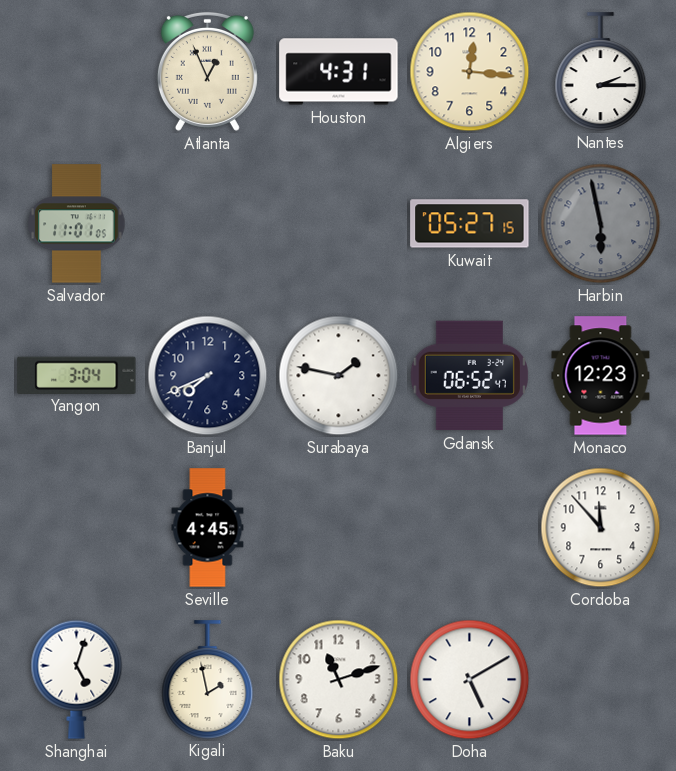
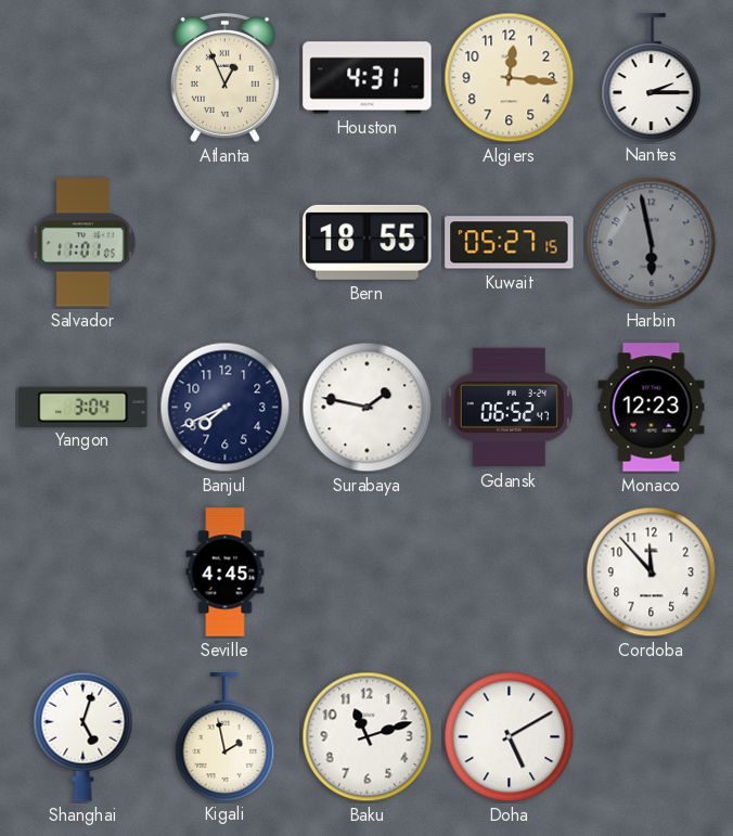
Bern: none -> 18:55
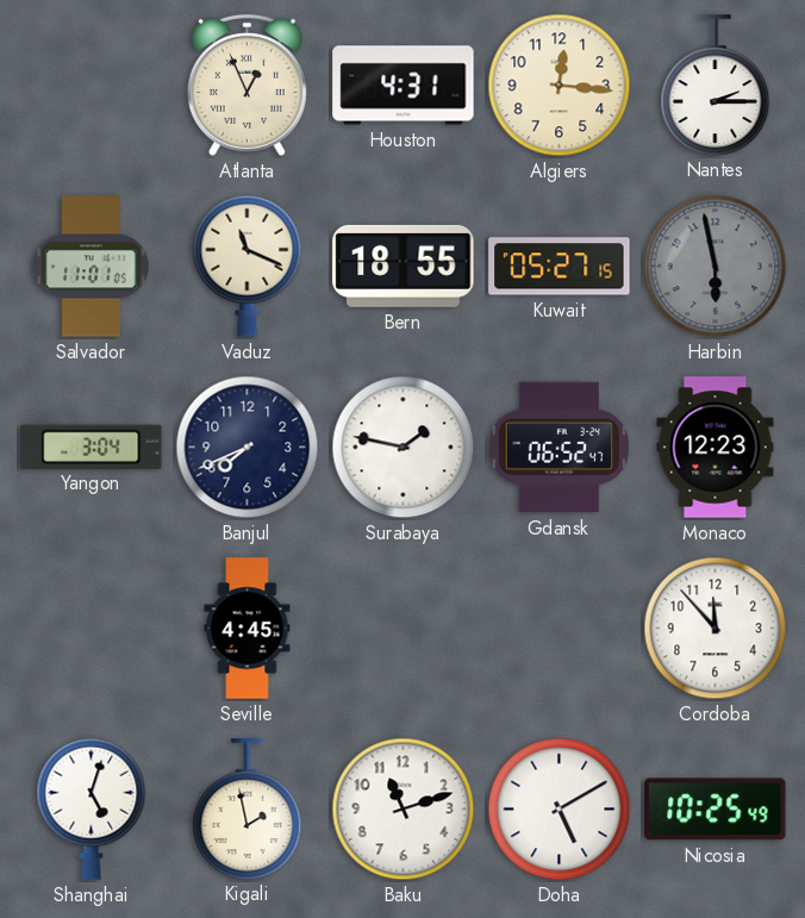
Vaduz: none -> 11:19
Nicosia: none -> 10:25
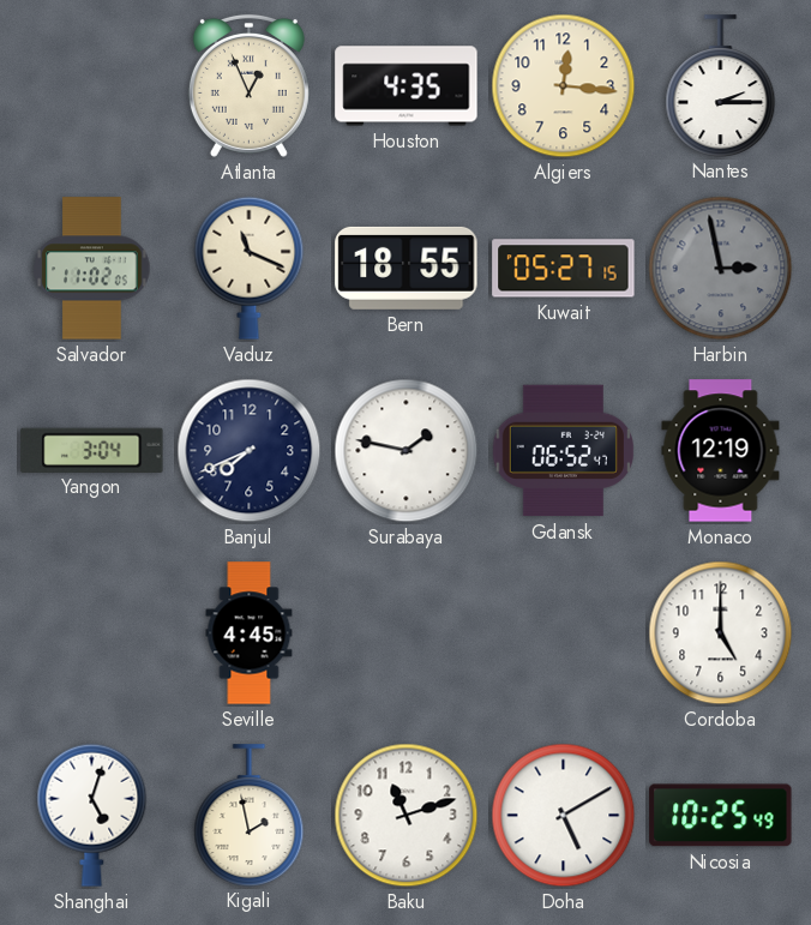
Houston: 4:31 -> 4:35
Salvador: 11:01 -> 11:02
Harbin: 5:58 -> 2:58
Monaco: 12:23 -> 12:19
Cordoba: 11:53 -> 5:00
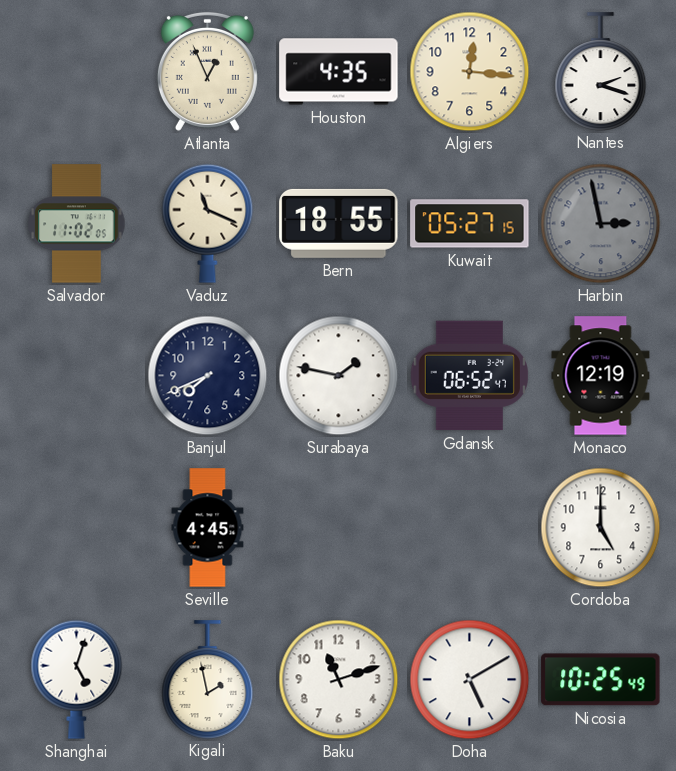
Nantes: 2:15 -> 2:18
Yangon: 3:04 -> none
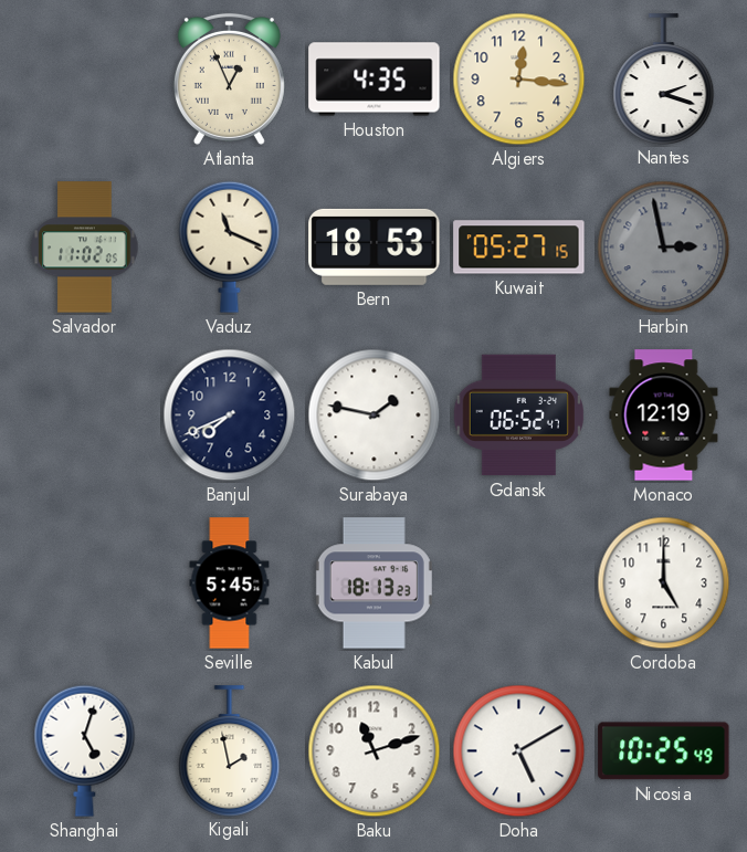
Bern: 18:55 -> 18:53
Seville: 4:45 -> 5:45
Kabul: none -> 18:13
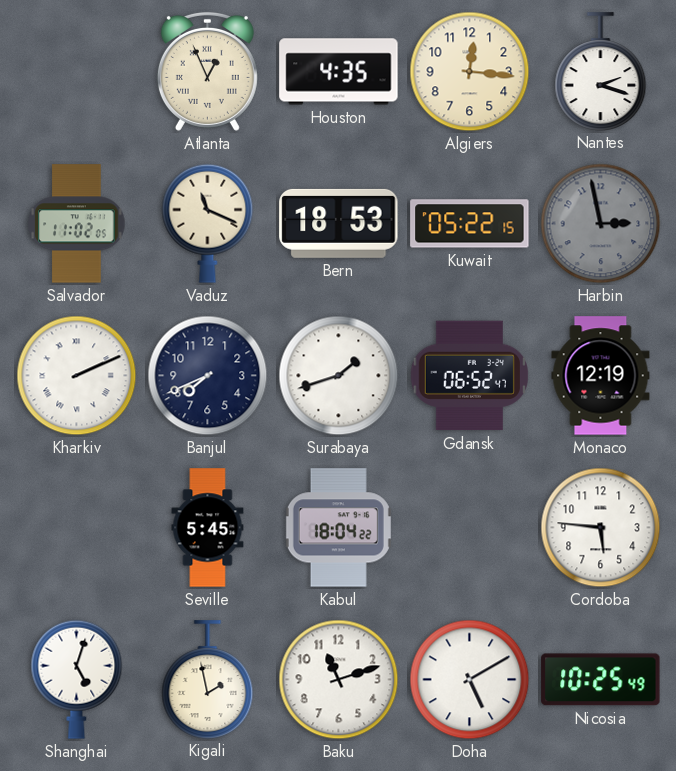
Kuwait: 05:27 -> 05:22
Kharkiv: none -> 2:11
Surabaya: 1:47 -> 1:42
Kabul: 18:13 -> 18:04
Cordoba: 5:00 -> 5:46
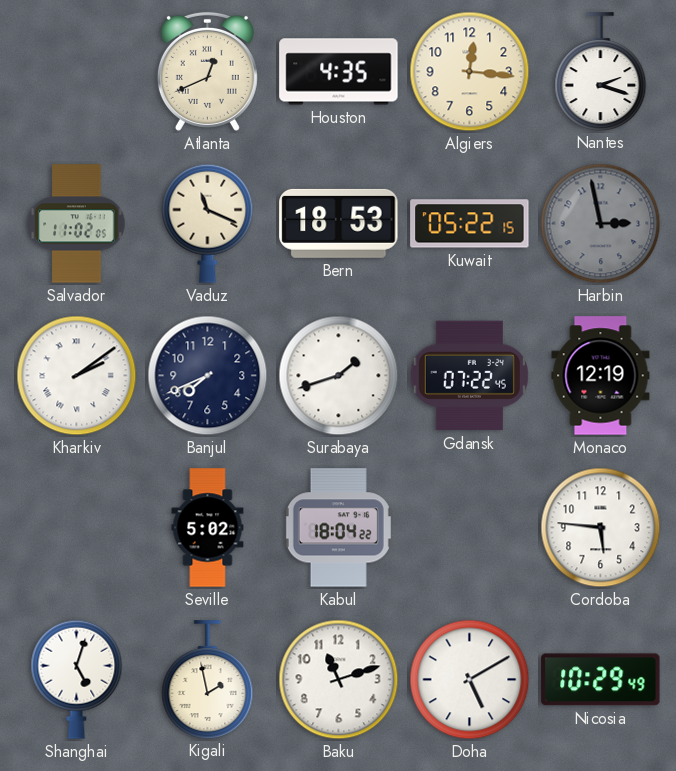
Atlanta: 12:56 -> 12:41
Kharkiv: 2:11 -> 2:09
Gdansk: 06:52 -> 07:22
Seville: 5:45 -> 5:02
Nicosia: 10:25 -> 10:29
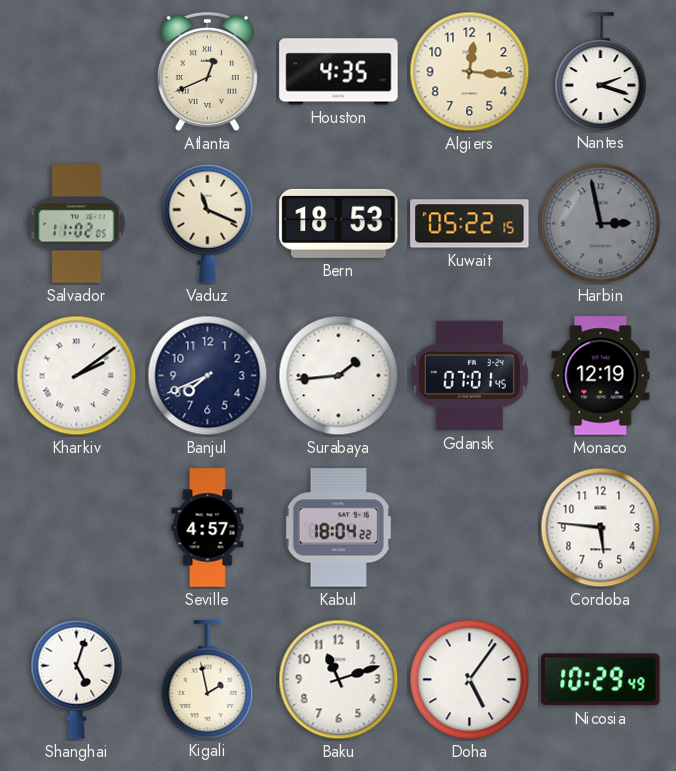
Surabaya: 1:42 -> 1:44
Gdansk: 07:22 -> 07:01
Seville: 5:02 -> 4:57
Doha: 5:10 -> 5:06
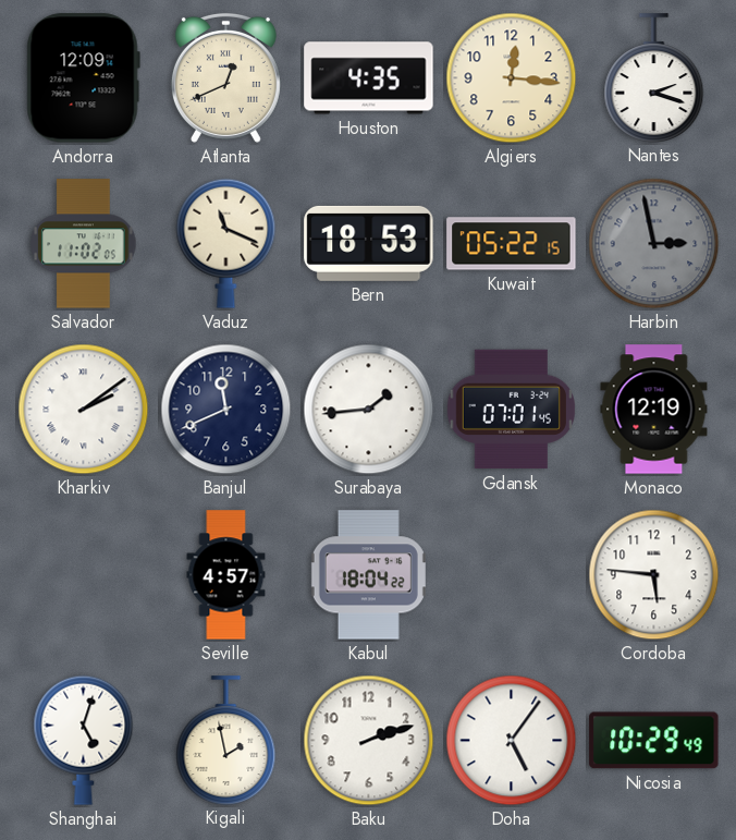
Andorra: none -> 12:09
Banjul: 7:41 -> 11:41
Baku: 11:12 -> 2:12
